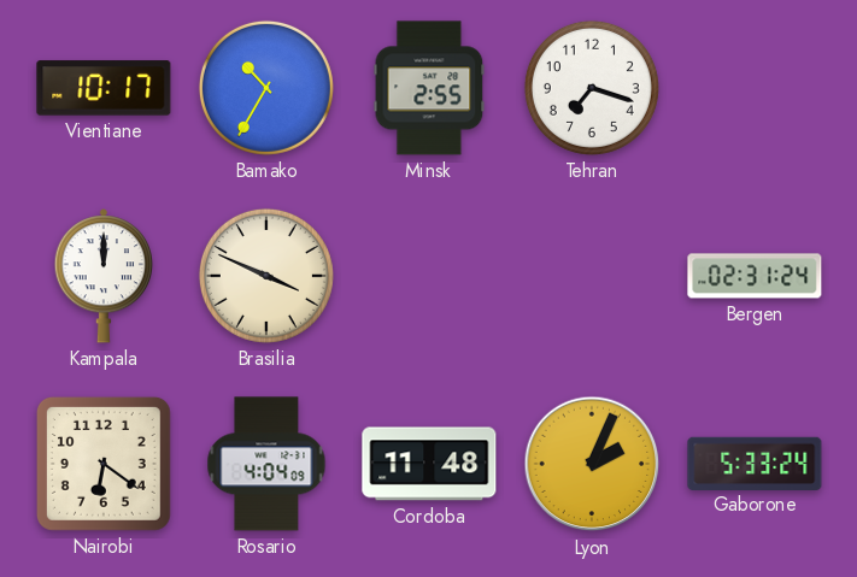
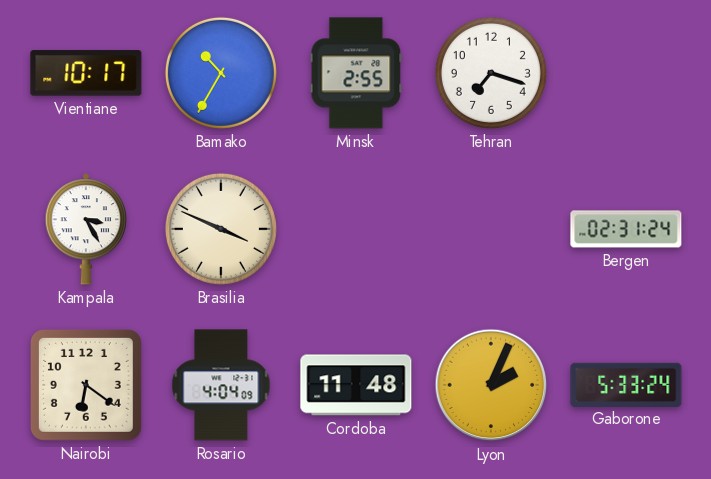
Kampala: 12:00 -> 3:25
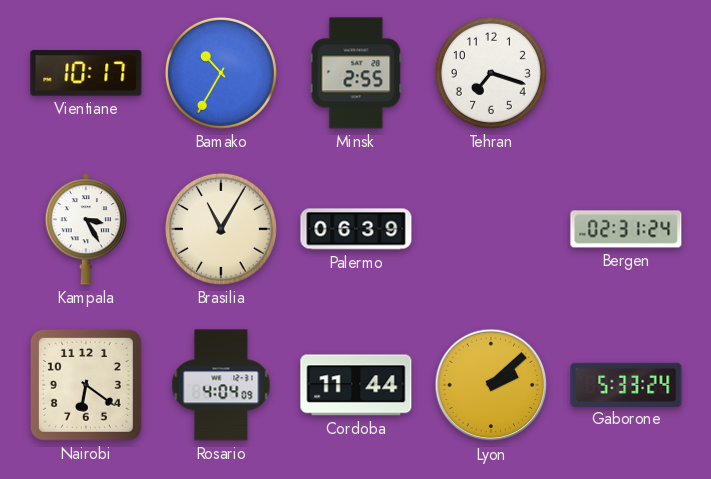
Brasilia: 3:49 -> 11:05
Palermo: none -> 06:39
Cordoba: 11:48 -> 11:44
Lyon: 2:04 -> 2:08
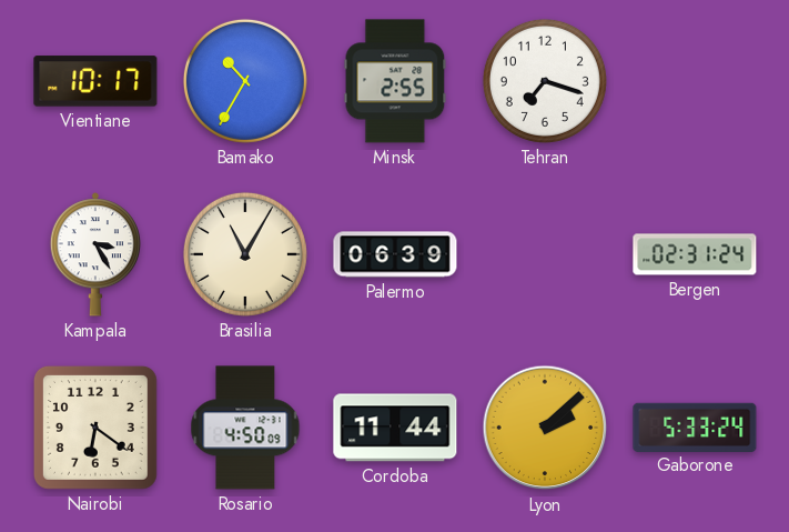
Rosario: 4:04 -> 4:50
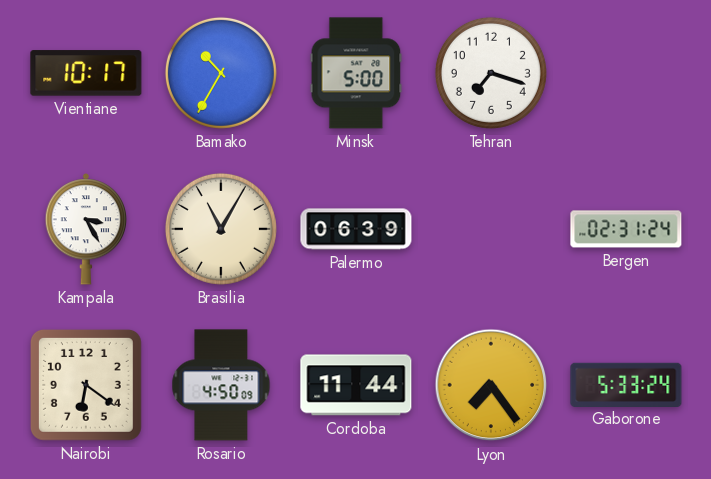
Minsk: 2:55 -> 5:00
Lyon: 2:08 -> 7:24
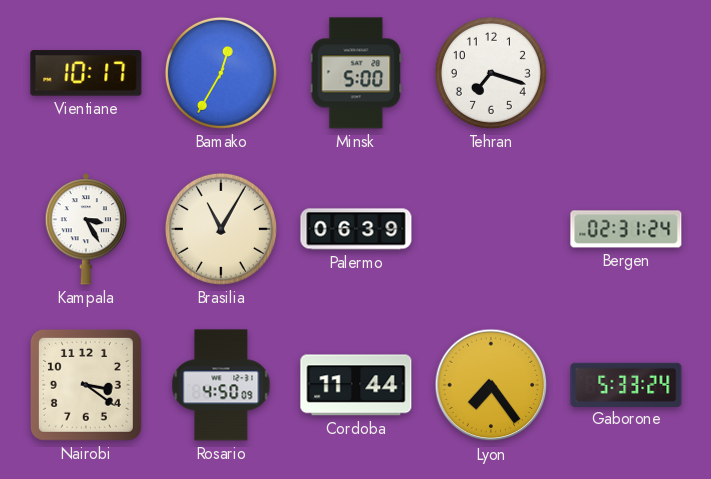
Bamako: 10:35 -> 12:35
Nairobi: 6:21 -> 3:21
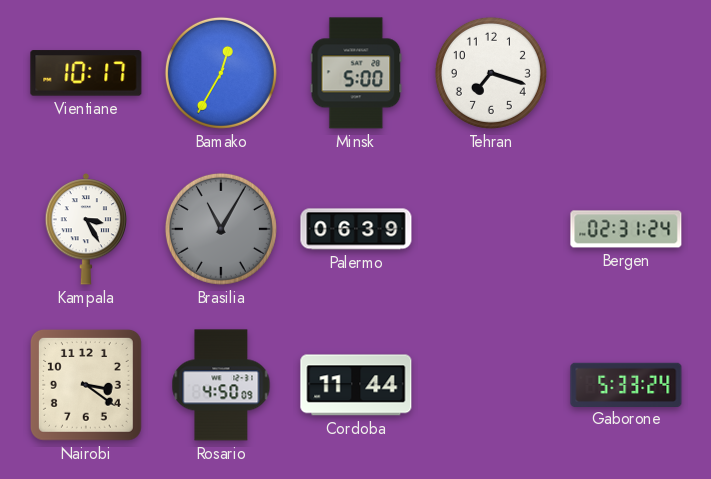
Brasilia dial: cream -> grey
Lyon: 7:24 -> none
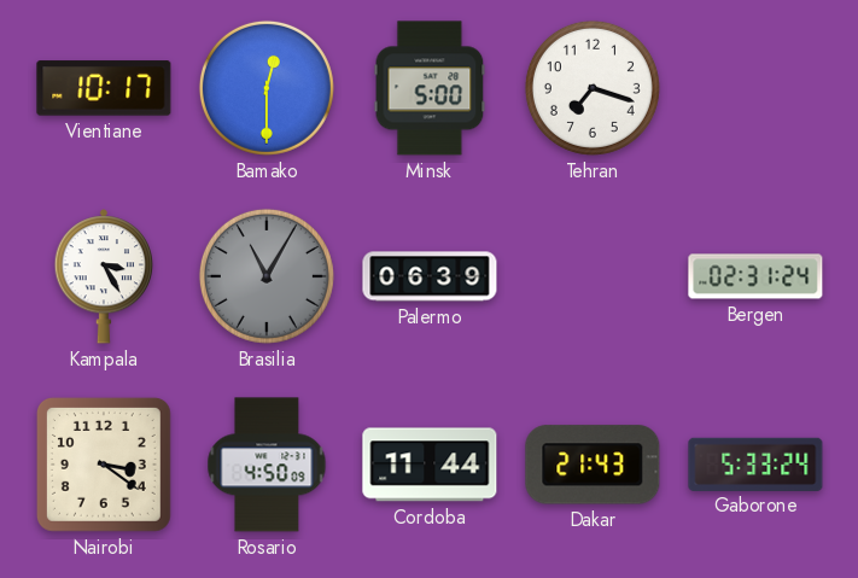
Bamako: 12:35 -> 12:30
Dakar: none -> 21:43
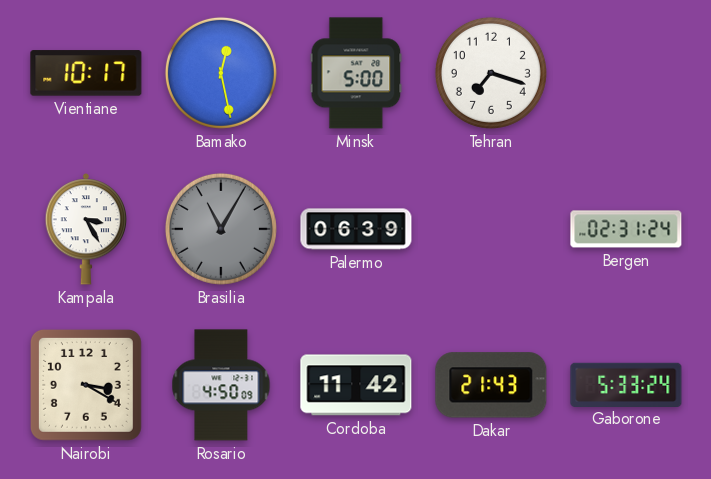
Bamako: 12:30 -> 12:28
Nairobi: 3:21 -> 3:20
Cordoba: 11:44 -> 11:42
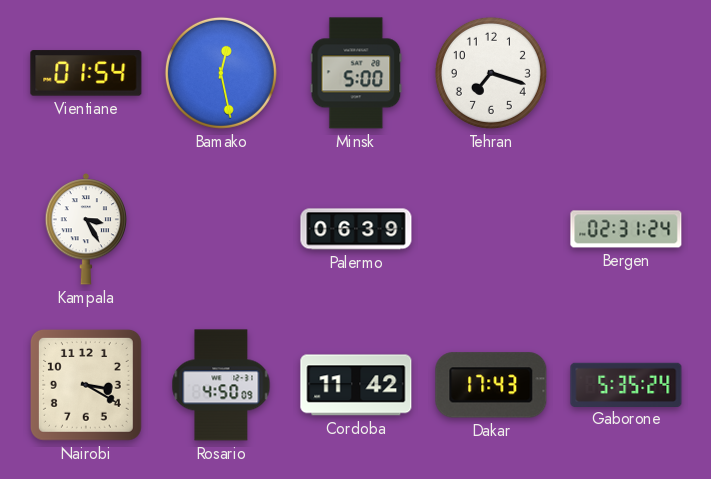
Vientiane: 10:17 -> 01:54
Brasilia: 11:05 -> none
Dakar: 21:43 -> 17:43
Gaborone: 5:33 -> 5:35
